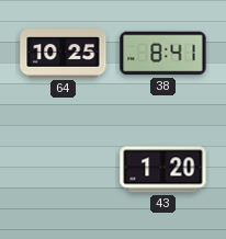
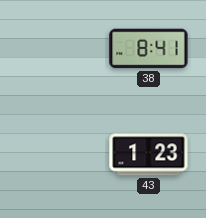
64: 10:25 -> none
43: 1:20 -> 1:23
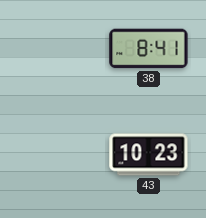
43: 1:23 -> 10:23
